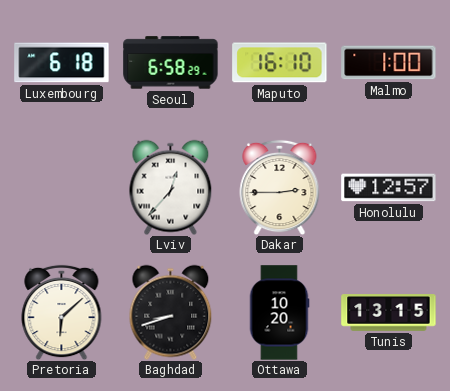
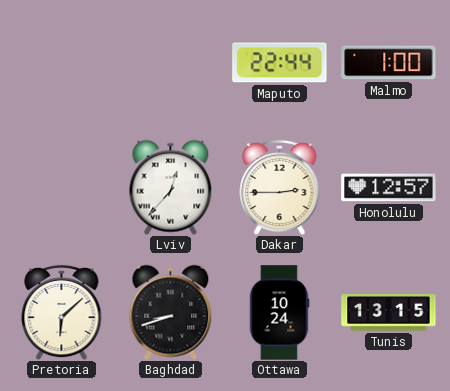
Luxembourg: 6:18 -> none
Seoul: 6:58 -> none
Maputo: 16:10 -> 22:44
Ottawa: 10:20 -> 10:24
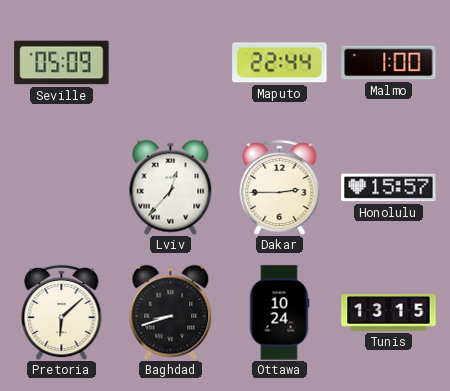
Seville: none -> 05:09
Honolulu: 12:57 -> 15:57
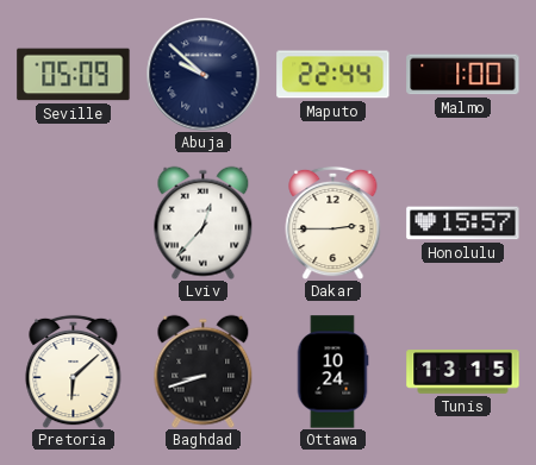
Abuja: none -> 9:52
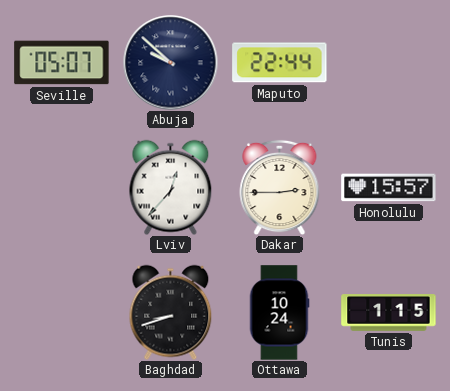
Seville: 05:09 -> 05:07
Malmo: 1:00 -> none
Pretoria: 6:08 -> none
Tunis: 13:15 -> 1:15
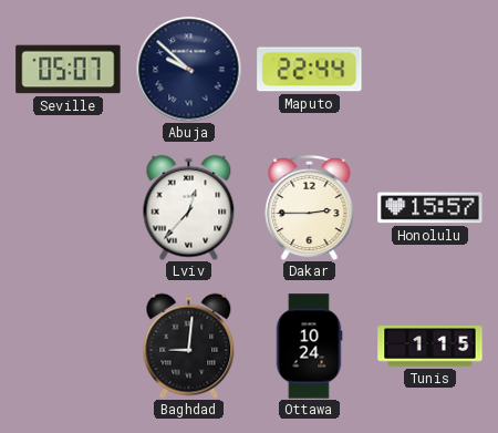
Baghdad: 8:42 -> 9:01
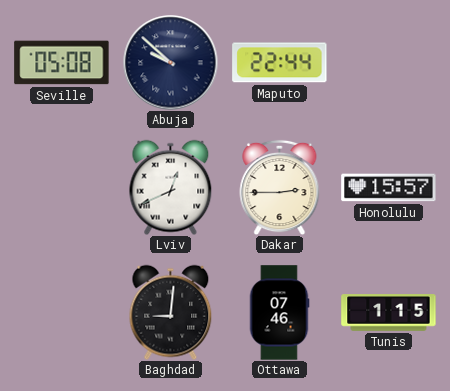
Seville: 05:07 -> 05:08
Lviv: 12:37 -> 12:41
Ottawa: 10:24 -> 07:46
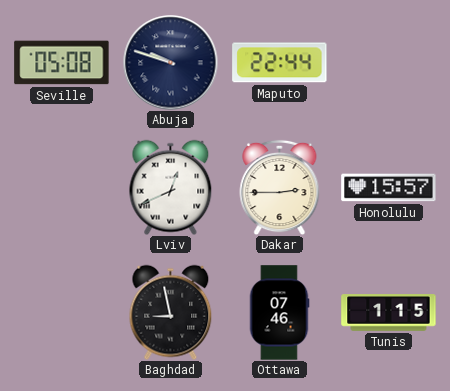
Abuja: 9:52 -> 9:48
Baghdad: 9:01 -> 8:58
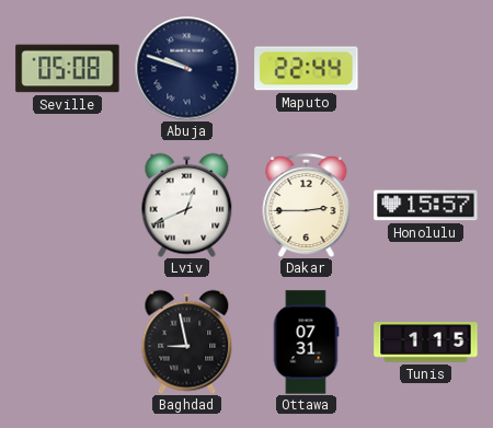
Ottawa: 07:46 -> 07:31
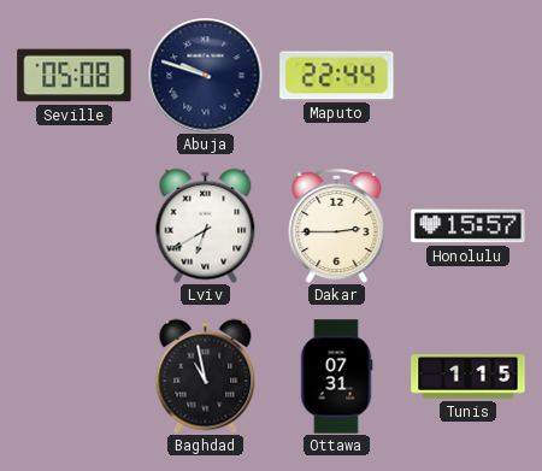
Lviv: 12:41 -> 6:40
Baghdad: 8:58 -> 10:58
